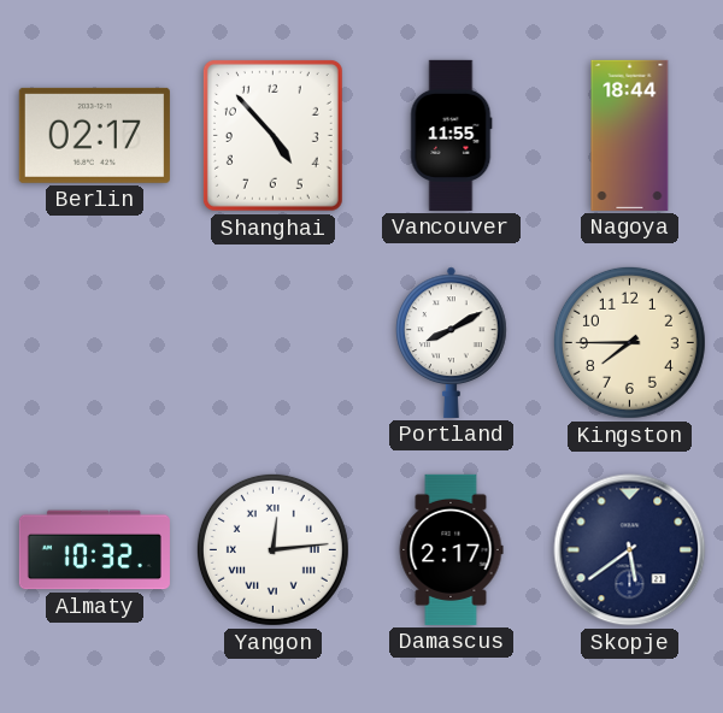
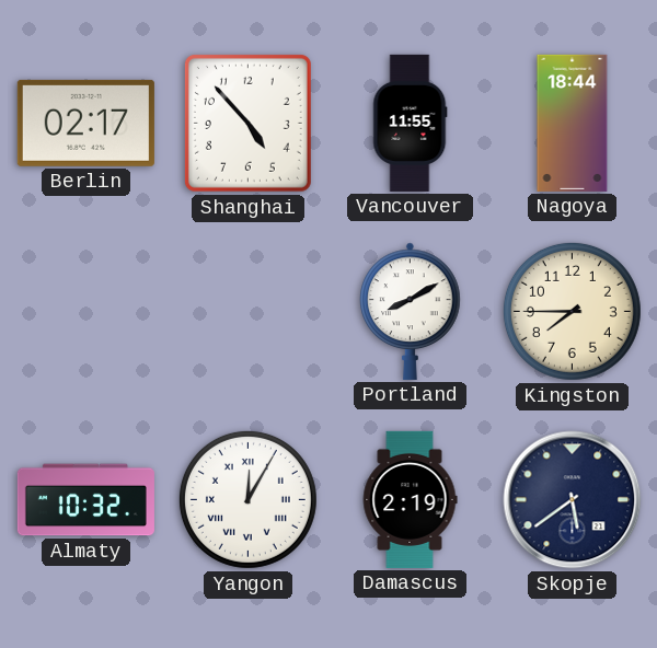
Yangon: 12:14 -> 12:05
Damascus: 2:17 -> 2:19
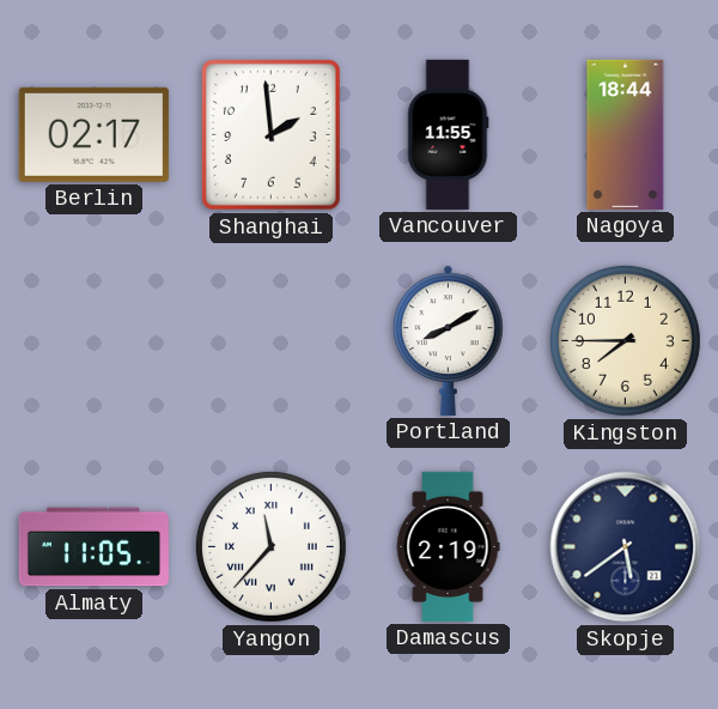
Shanghai: 4:53 -> 1:59
Almaty: 10:32 -> 11:05
Yangon: 12:05 -> 11:37
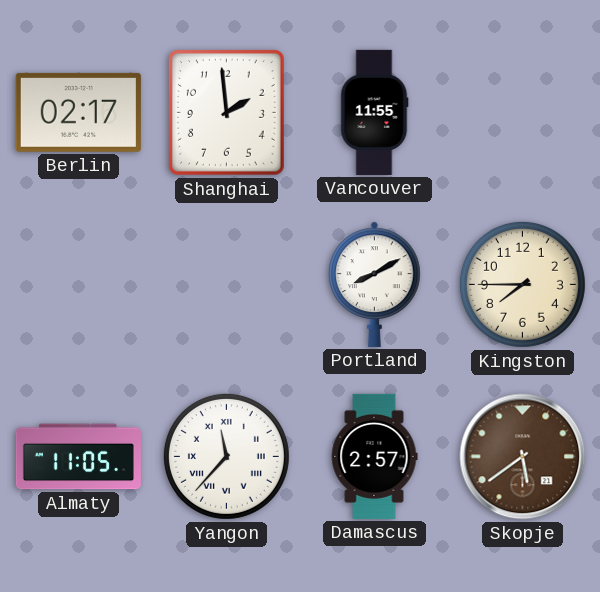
Nagoya: 18:44 -> none
Damascus: 2:19 -> 2:57
Skopje dial: navy -> brown
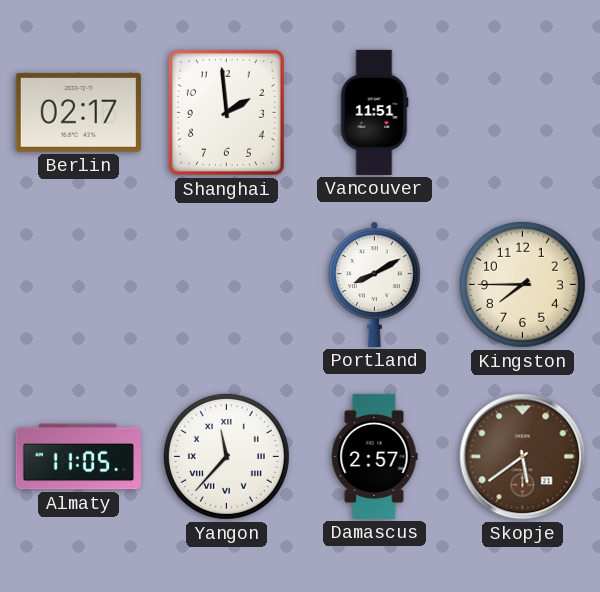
Vancouver: 11:55 -> 11:51
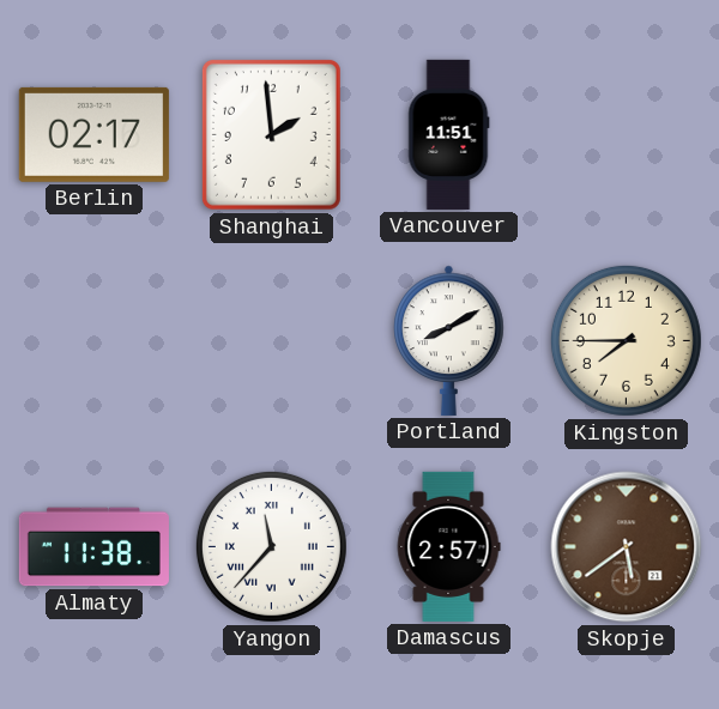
Almaty: 11:05 -> 11:38
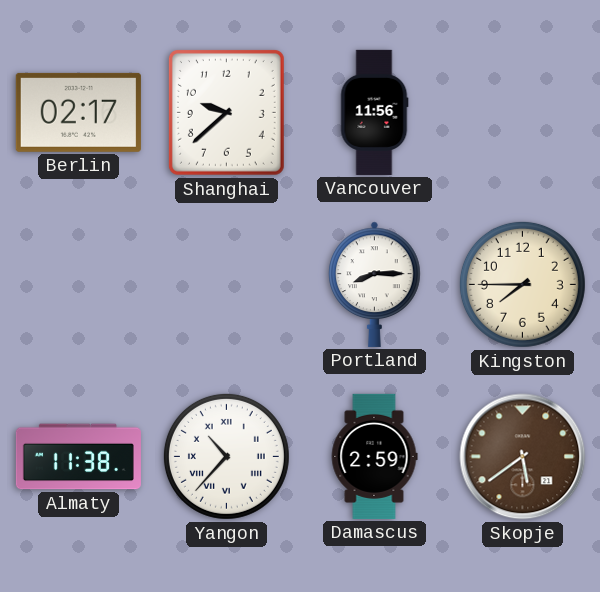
Shanghai: 1:59 -> 9:38
Vancouver: 11:51 -> 11:56
Portland: 8:10 -> 8:15
Yangon: 11:37 -> 10:37
Damascus: 2:57 -> 2:59
